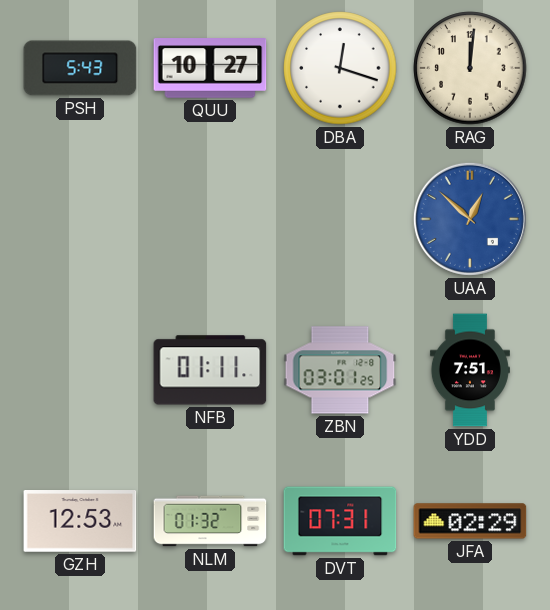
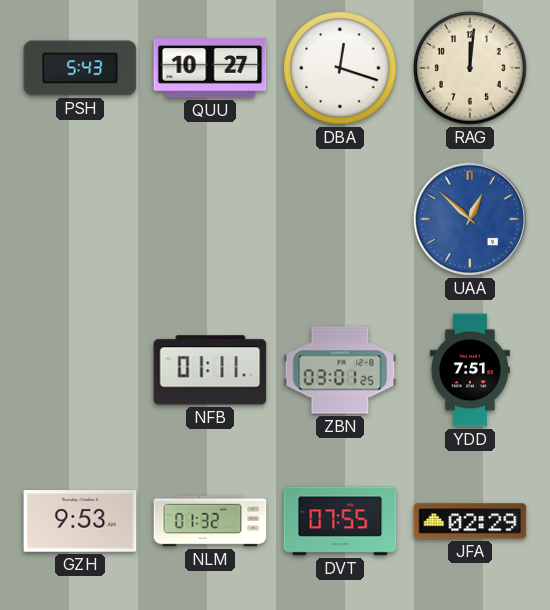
GZH: 12:53 -> 9:53
DVT: 07:31 -> 07:55
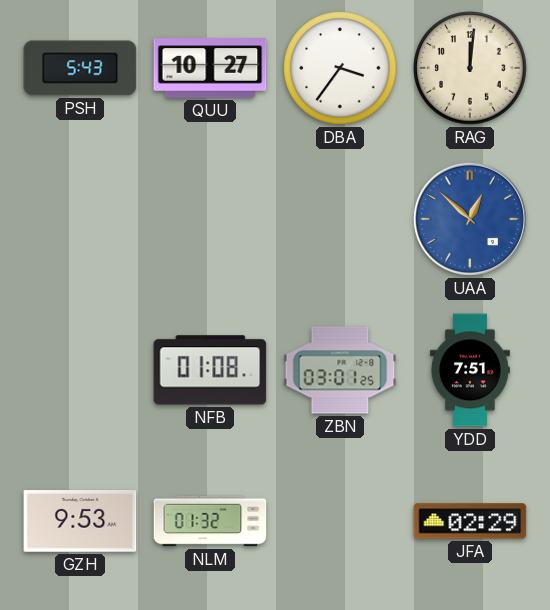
DBA: 12:18 -> 3:36
NFB: 01:11 -> 01:08
DVT: 07:55 -> none
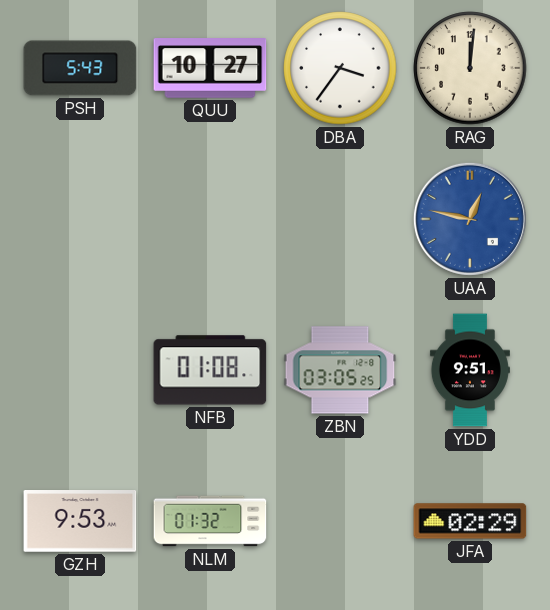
UAA: 12:52 -> 12:47
ZBN: 03:01 -> 03:05
YDD: 7:51 -> 9:51
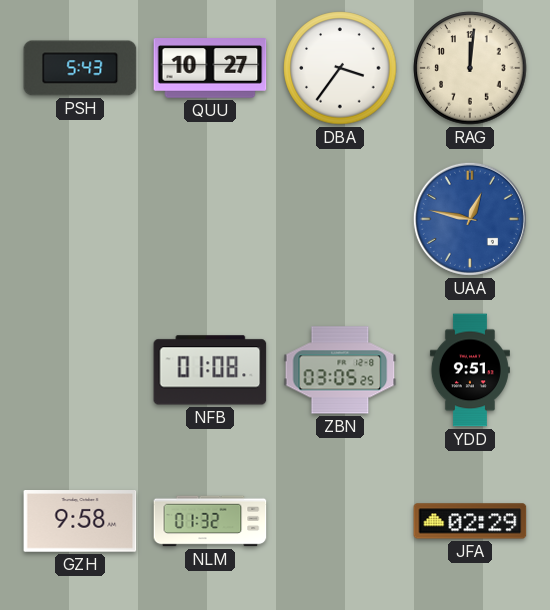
GZH: 9:53 -> 9:58
